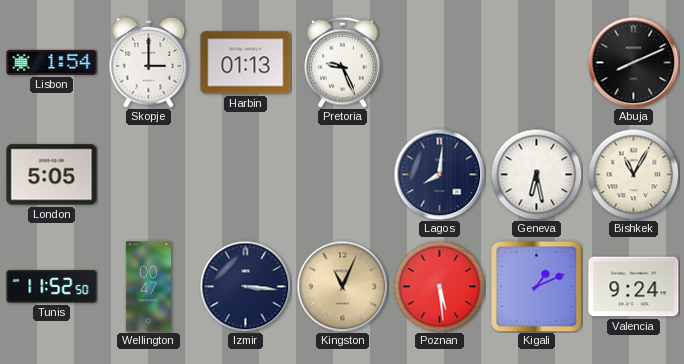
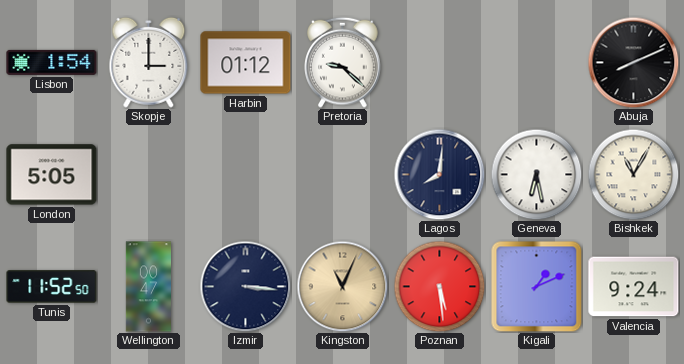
Harbin: 01:13 -> 01:12
Pretoria: 9:26 -> 9:22
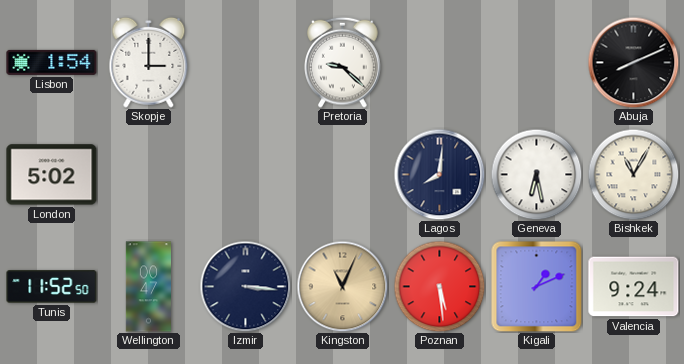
Harbin: 01:12 -> none
London: 5:05 -> 5:02
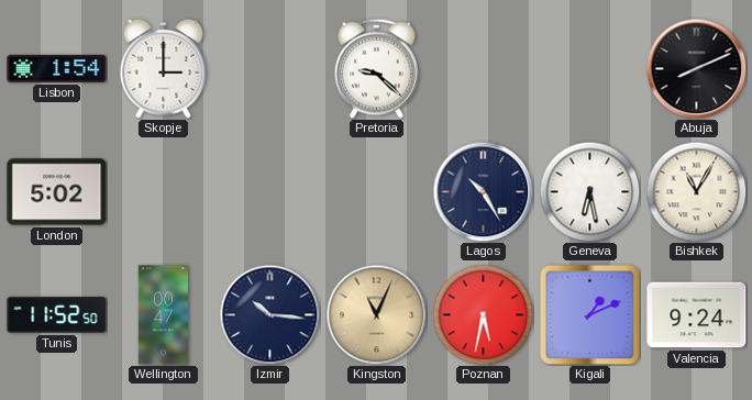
Lagos: 8:01 -> 10:25
Izmir: 3:16 -> 10:16
Poznan: 5:29 -> 5:32
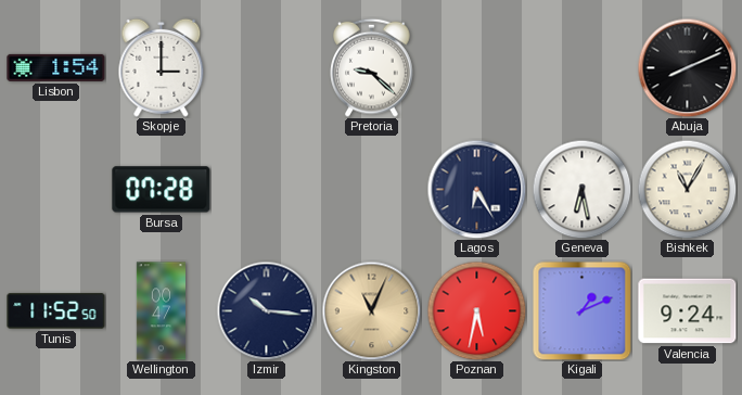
London: 5:02 -> none
Bursa: none -> 07:28
Lagos: 10:25 -> 6:25
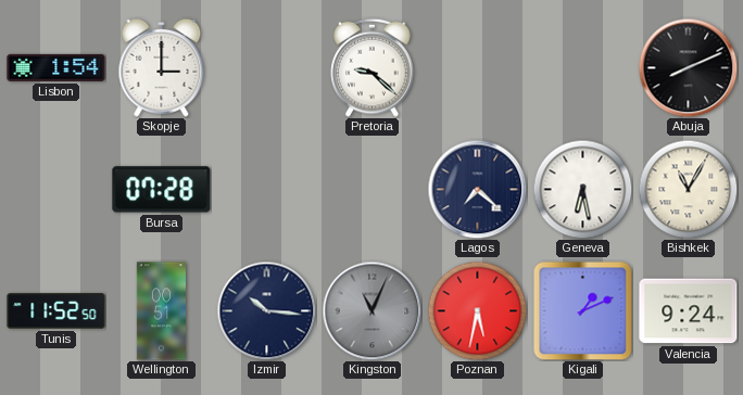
Lagos: 6:25 -> 7:22
Wellington: 00:47 -> 00:51
Kingston dial: champagne -> grey
